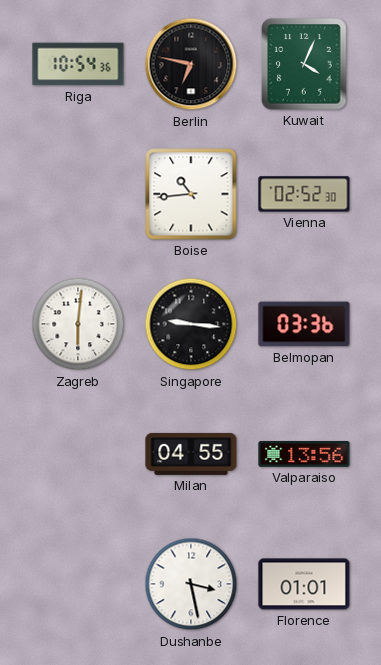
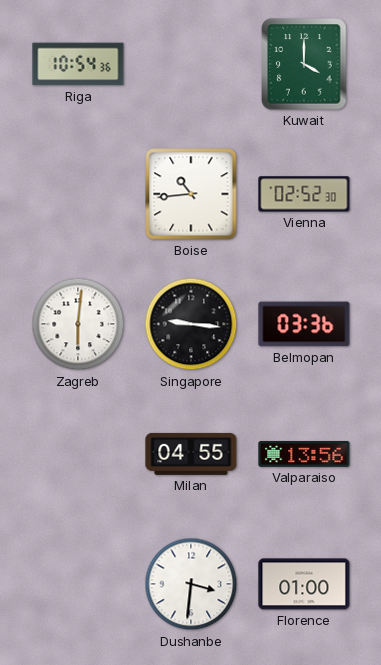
Berlin: 6:47 -> none
Kuwait: 4:04 -> 4:00
Dushanbe: 3:28 -> 3:31
Florence: 01:01 -> 01:00
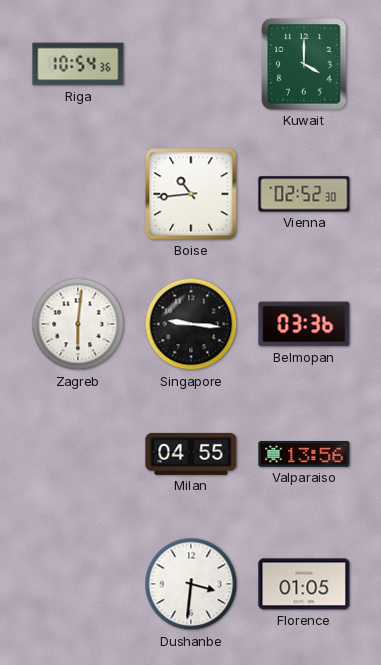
Florence: 01:00 -> 01:05
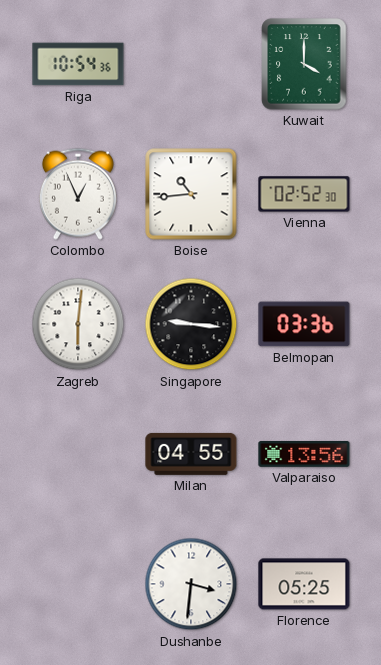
Colombo: none -> 12:56
Florence: 01:05 -> 05:25
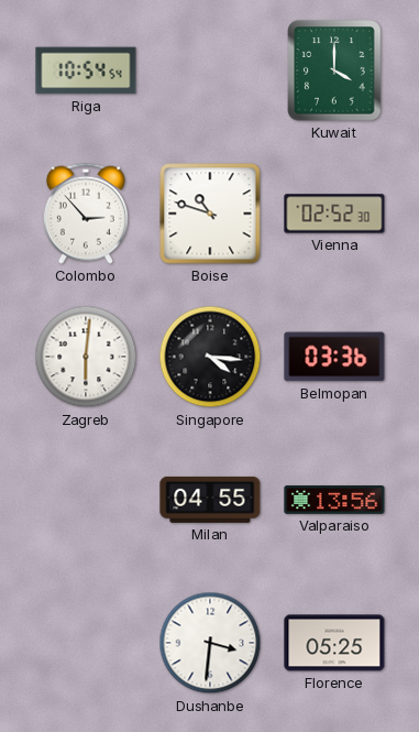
Riga: 10:54:36 -> 10:54:54
Colombo: 12:56 -> 2:53
Boise: 10:44 -> 10:48
Singapore: 9:16 -> 4:16
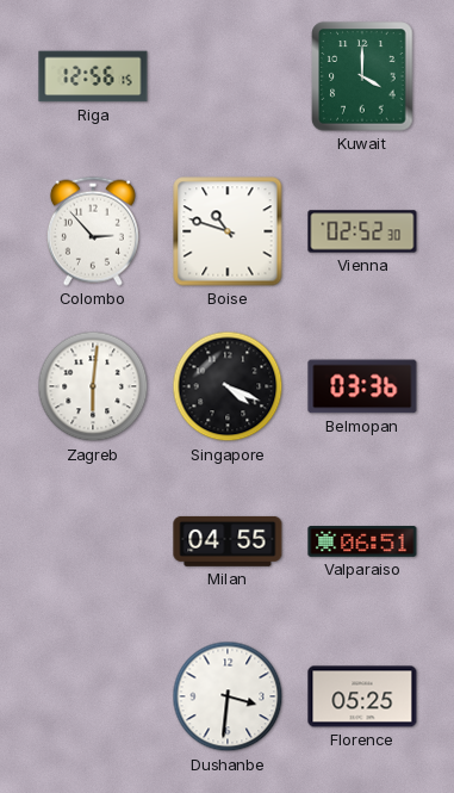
Riga: 10:54 -> 12:56
Singapore: 4:16 -> 4:19
Valparaiso: 13:56 -> 06:51
